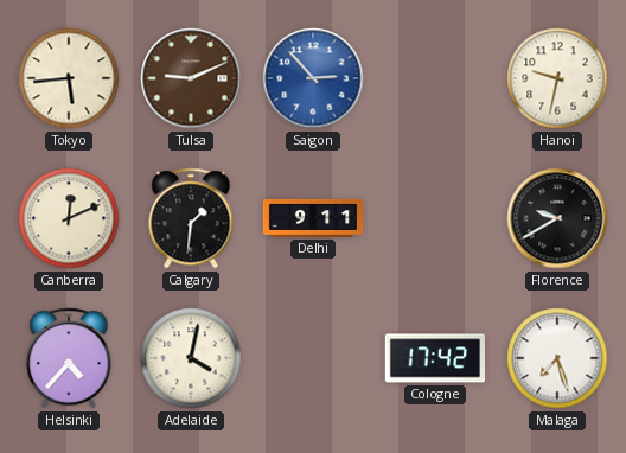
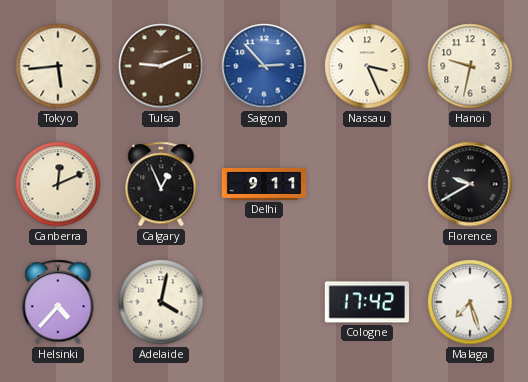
Nassau: none -> 3:26
Calgary: 1:31 -> 12:56
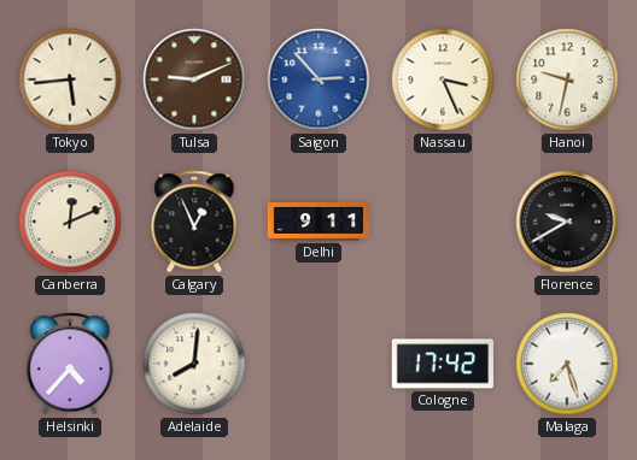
Adelaide: 4:02 -> 8:01
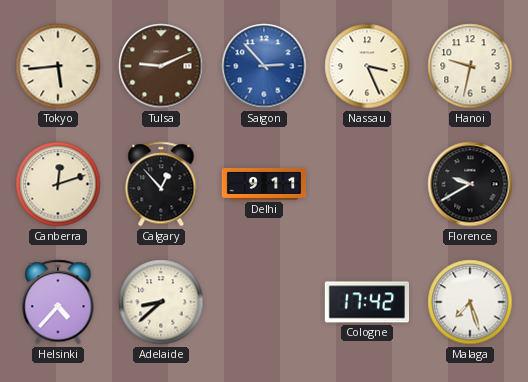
Canberra: 12:11 -> 12:12
Calgary: 12:56 -> 12:53
Adelaide: 8:01 -> 8:38
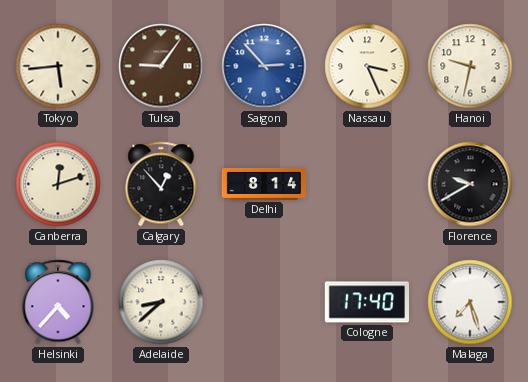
Tulsa: 9:11 -> 9:06
Delhi: 9:11 -> 8:14
Cologne: 17:42 -> 17:40
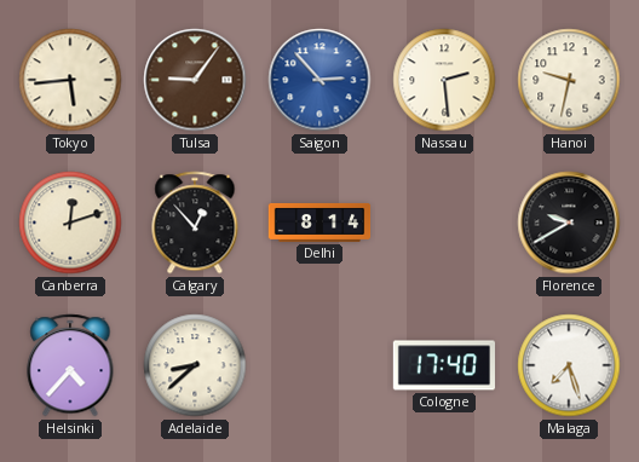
Nassau: 3:26 -> 2:29
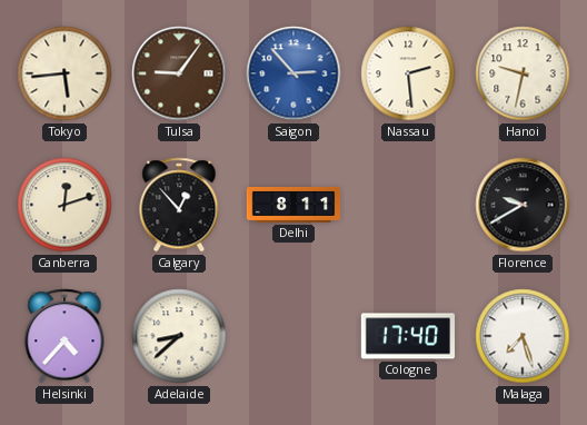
Delhi: 8:14 -> 8:11
